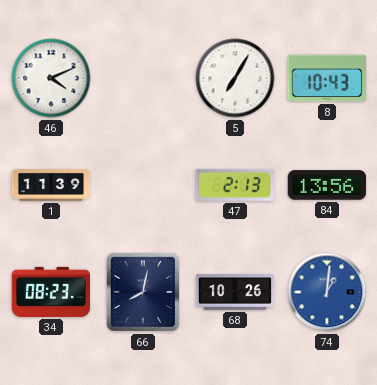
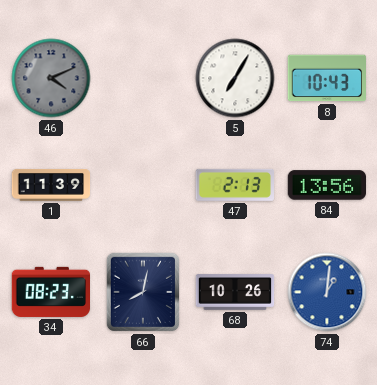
46 dial: white -> grey
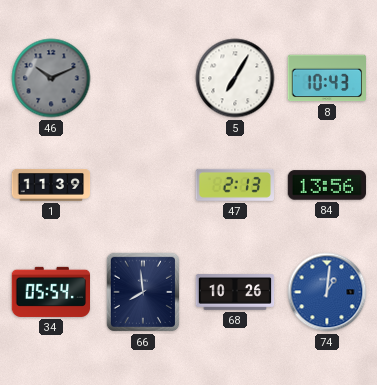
46: 4:11 -> 10:11
34: 08:23 -> 05:54
66: 8:02 -> 7:59
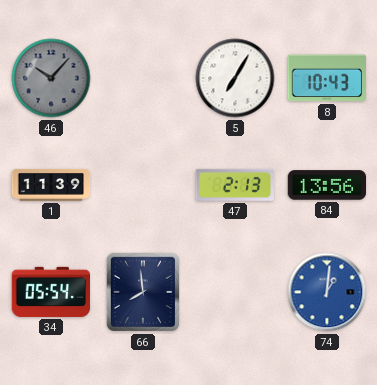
46: 10:11 -> 10:07
68: 10:26 -> none
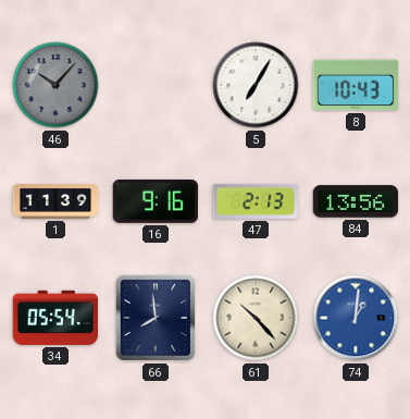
16: none -> 9:16
61: none -> 10:23
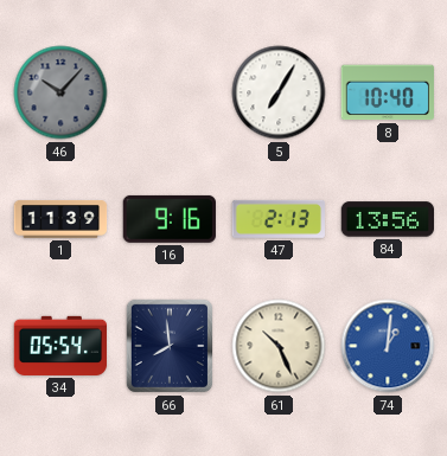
8: 10:43 -> 10:40
61: 10:23 -> 10:26
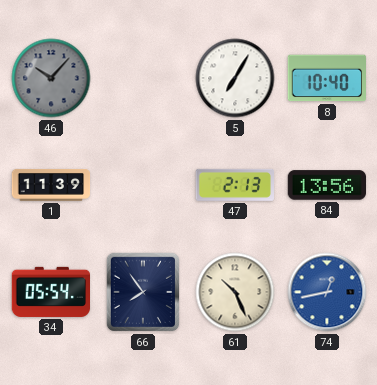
16: 9:16 -> none
66: 7:59 -> 7:54
74: 1:01 -> 12:43
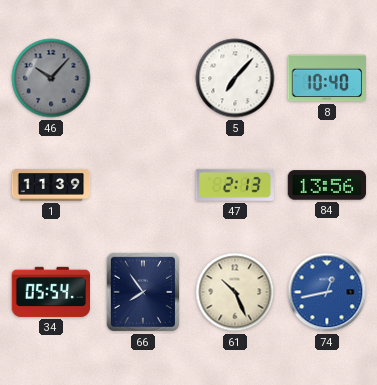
5: 7:05 -> 7:07
